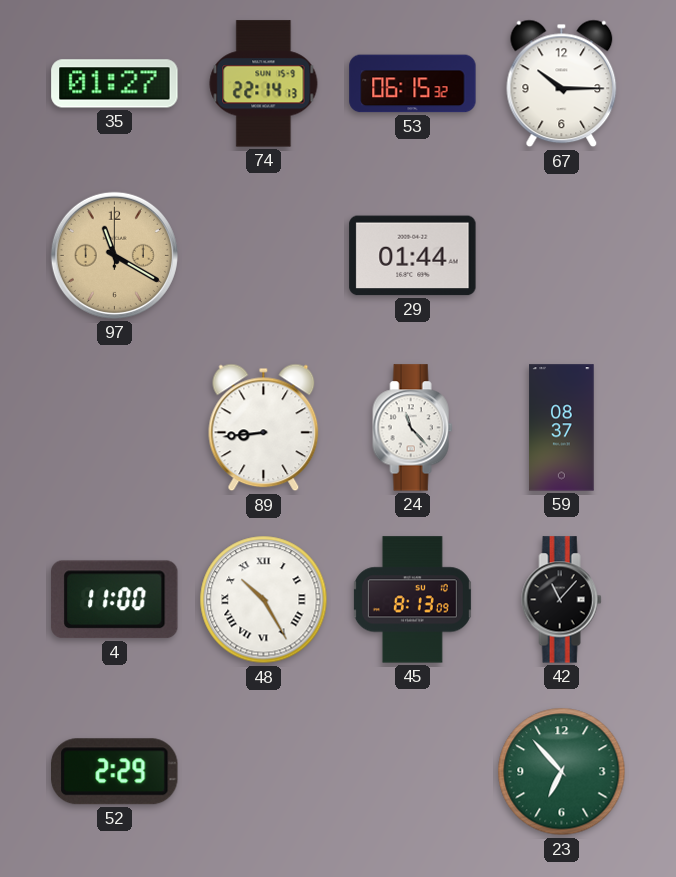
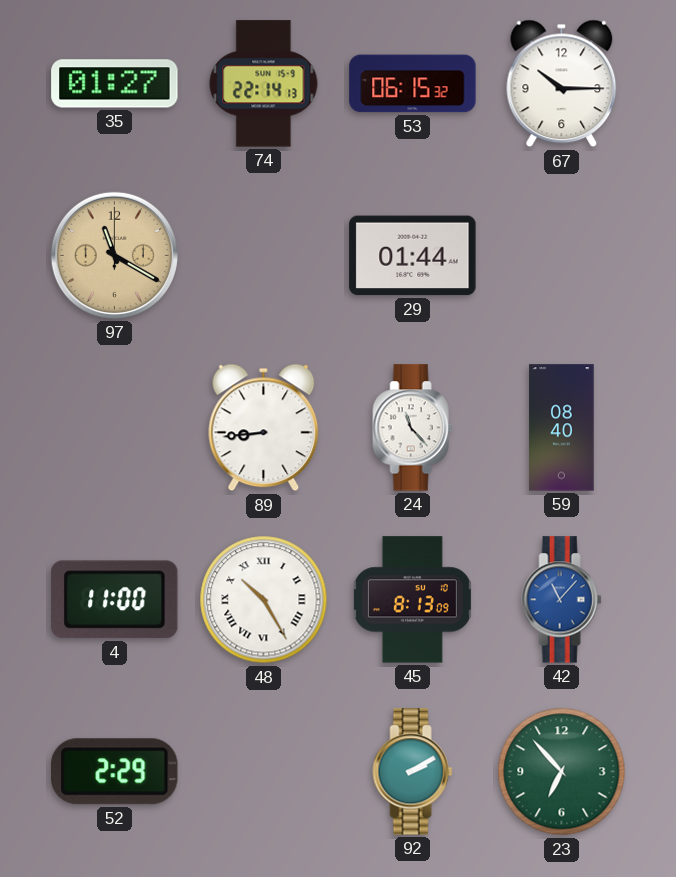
59: 08:37 -> 08:40
42 dial: black -> blue
92: none -> 2:10
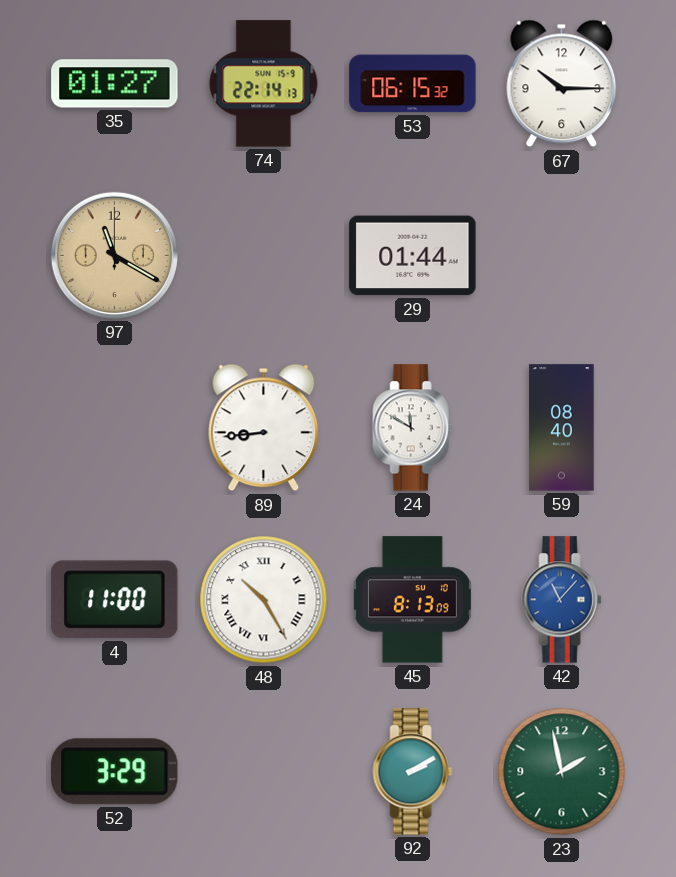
24: 11:23 -> 11:50
52: 2:29 -> 3:29
23: 6:53 -> 1:58
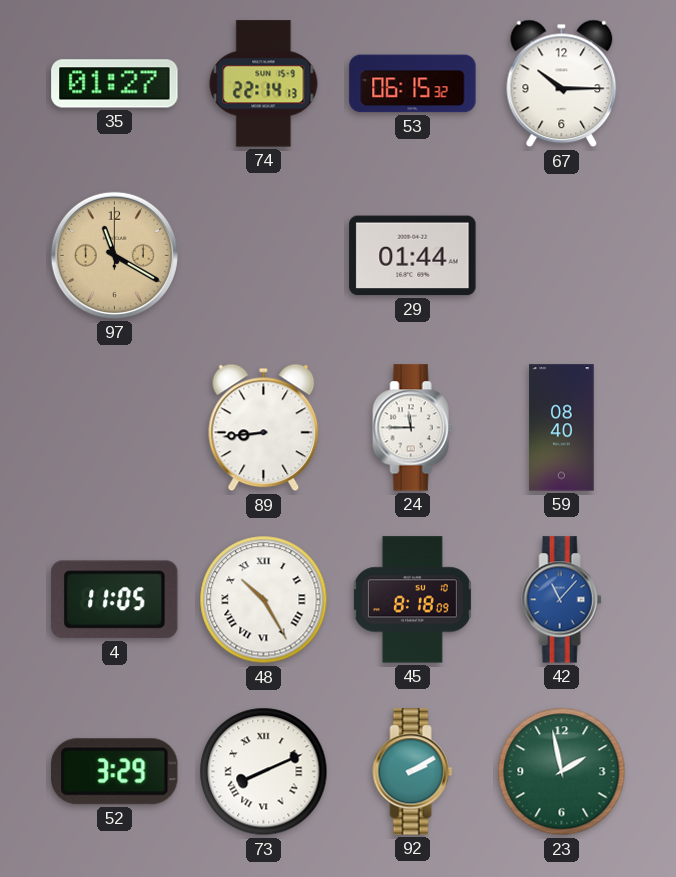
24: 11:50 -> 11:45
4: 11:00 -> 11:05
45: 8:13 -> 8:18
73: none -> 8:11
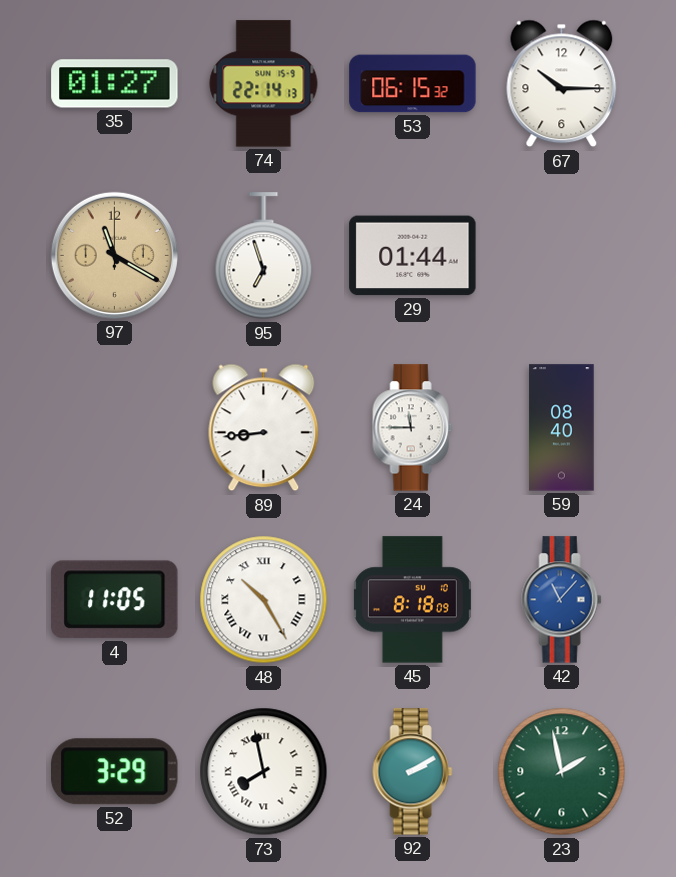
95: none -> 6:57
73: 8:11 -> 7:58
